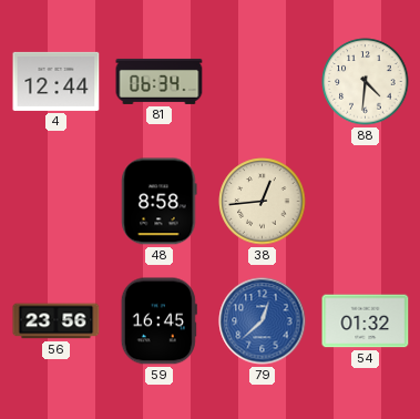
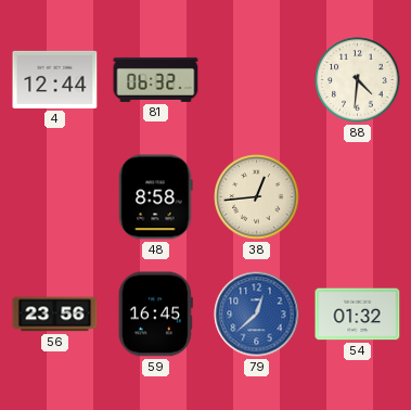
81: 06:34 -> 06:32
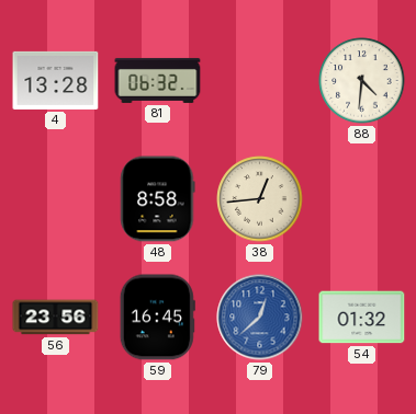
4: 12:44 -> 13:28
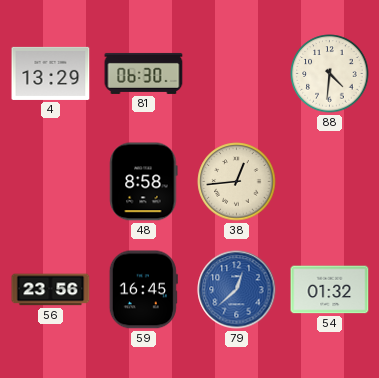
4: 13:28 -> 13:29
81: 06:32 -> 06:30
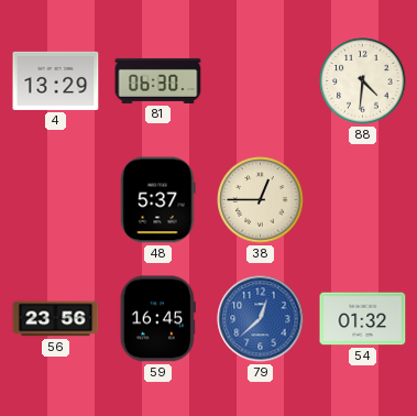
48: 8:58 -> 5:37
38: 12:44 -> 12:45
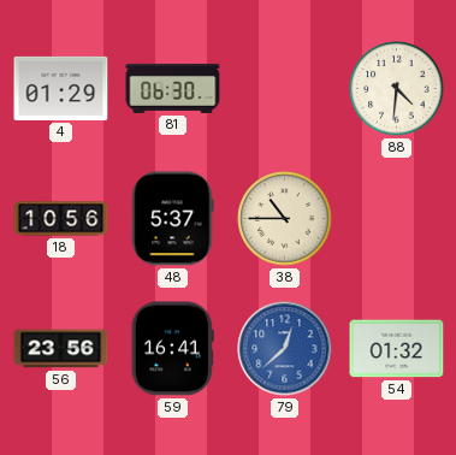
4: 13:29 -> 01:29
18: none -> 10:56
38: 12:45 -> 10:45
59: 16:45 -> 16:41
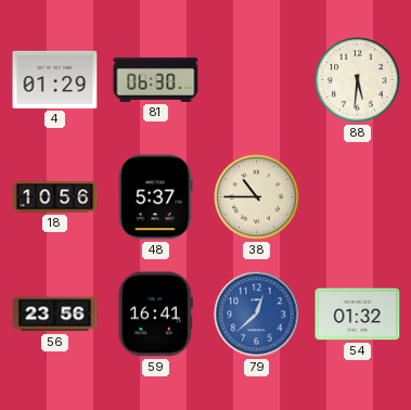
88: 4:31 -> 5:31
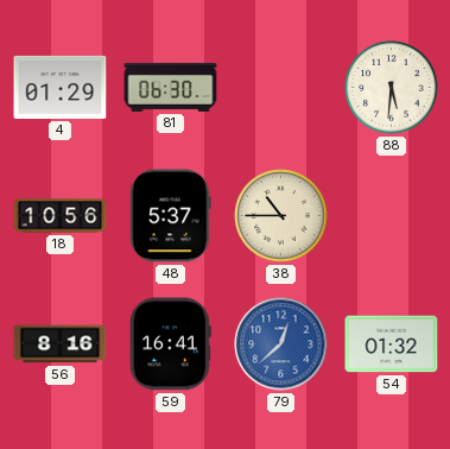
56: 23:56 -> 8:16
